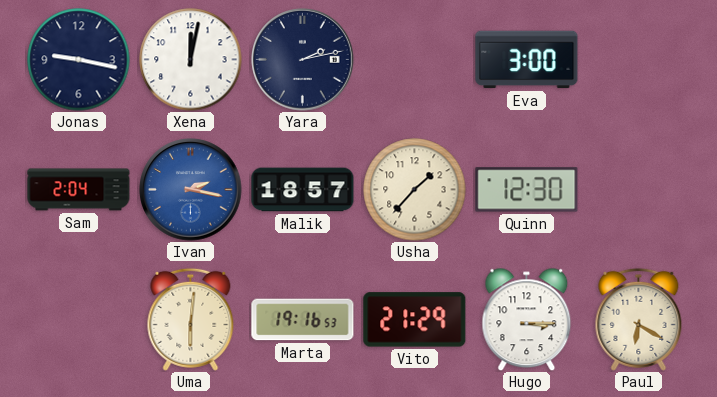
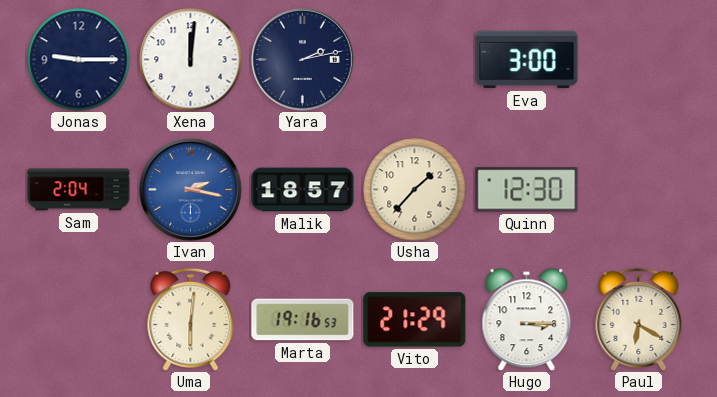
Jonas: 9:17 -> 9:15
Xena: 12:02 -> 12:01
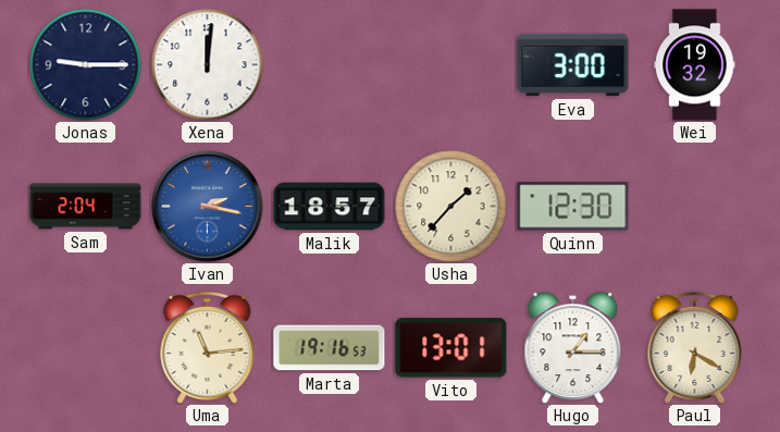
Yara: 2:13 -> none
Wei: none -> 19:32
Uma: 6:01 -> 11:14
Vito: 21:29 -> 13:01
Hugo: 3:15 -> 1:15
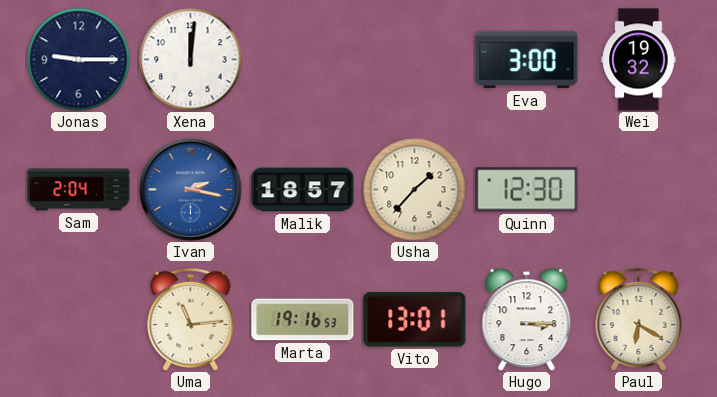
Hugo: 1:15 -> 3:15
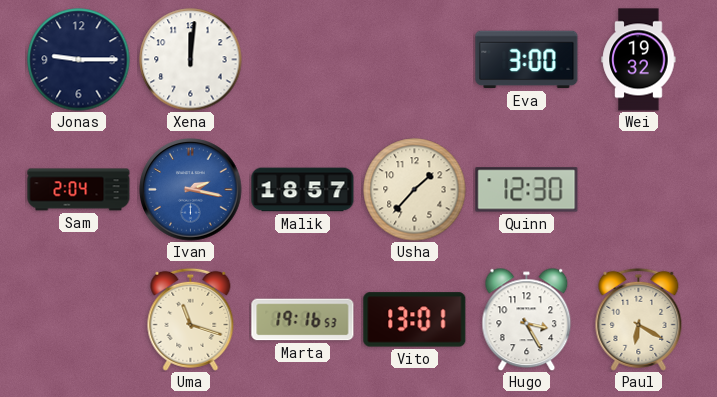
Uma: 11:14 -> 11:18
Hugo: 3:15 -> 3:25
